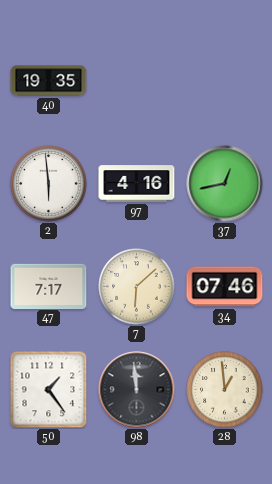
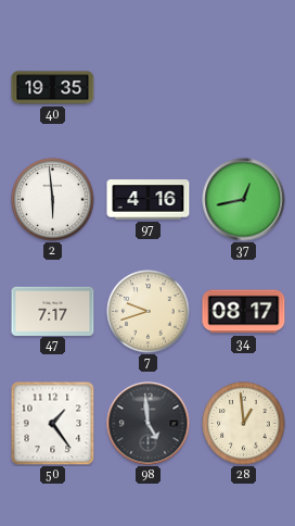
7: 6:08 -> 9:42
34: 07:46 -> 08:17
98: 11:59 -> 4:59
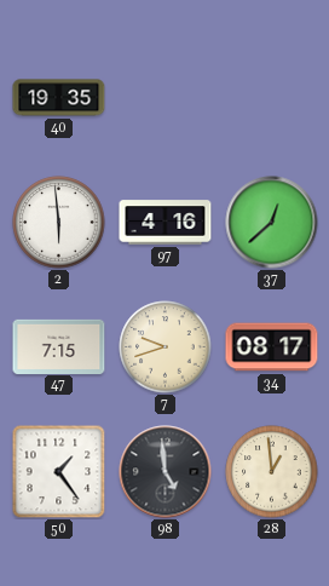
37: 12:43 -> 12:38
47: 7:17 -> 7:15
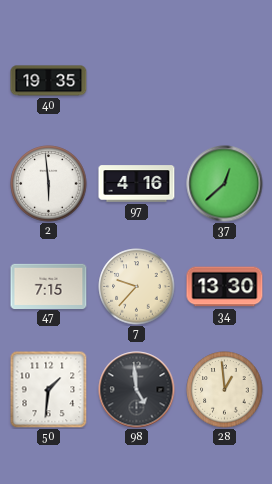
7: 9:42 -> 9:37
34: 08:17 -> 13:30
50: 1:24 -> 1:31
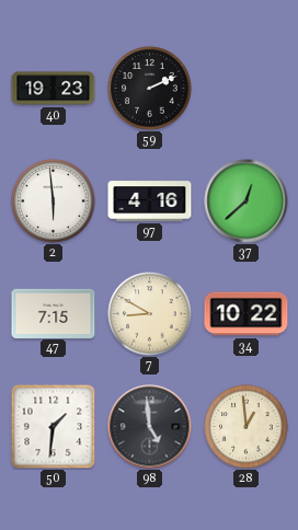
40: 19:35 -> 19:23
59: none -> 2:11
7: 9:37 -> 8:50
34: 13:30 -> 10:22
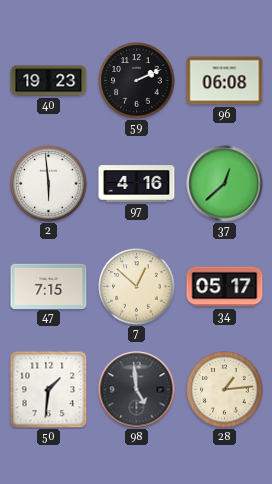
96: none -> 06:08
7: 8:50 -> 12:52
34: 10:22 -> 05:17
28: 12:59 -> 1:14
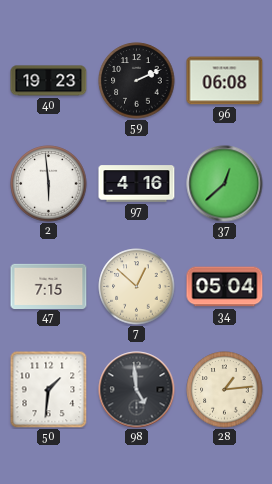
34: 05:17 -> 05:04
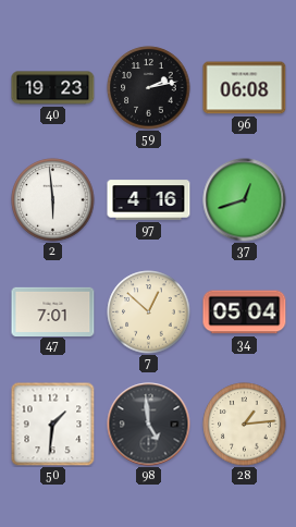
59: 2:11 -> 2:13
37: 12:38 -> 12:42
47: 7:15 -> 7:01
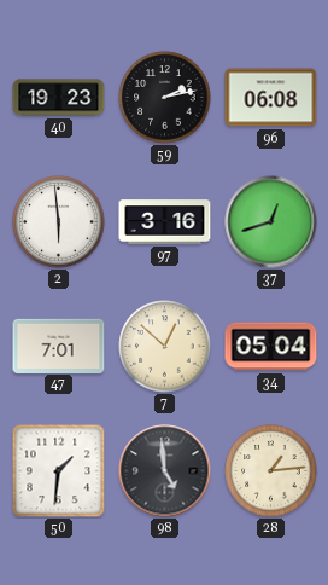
97: 4:16 -> 3:16
